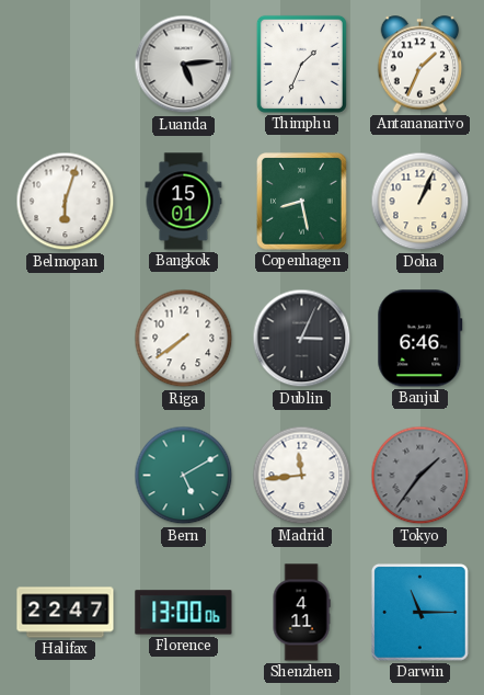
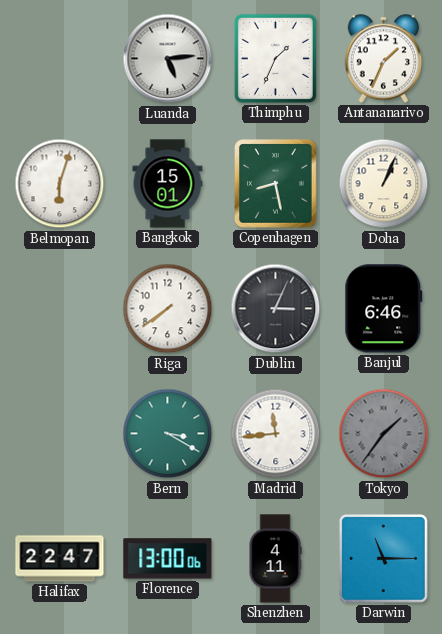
Bern: 5:10 -> 3:20
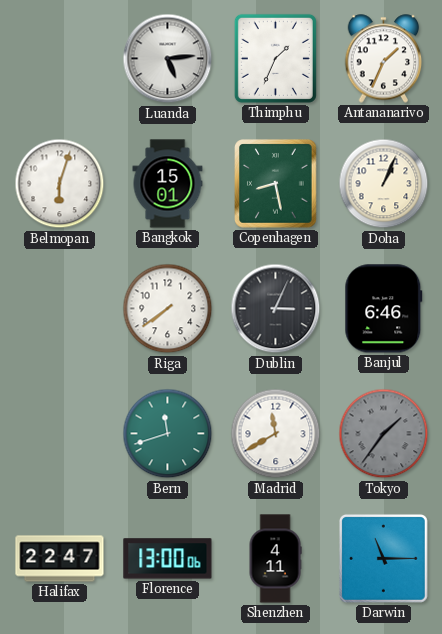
Bern: 3:20 -> 11:42
Madrid: 11:44 -> 11:40
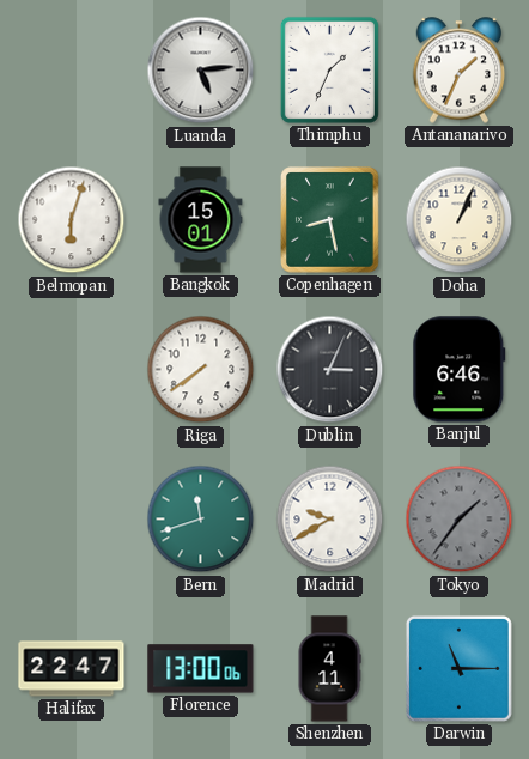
Madrid: 11:40 -> 9:40
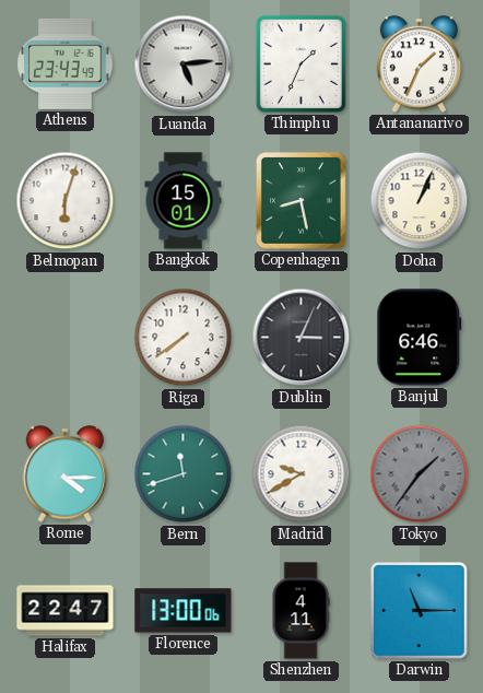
Athens: none -> 23:43
Rome: none -> 4:15
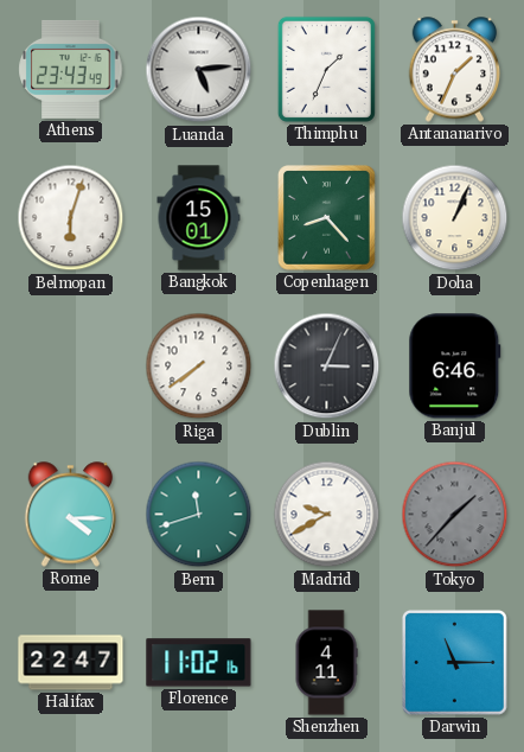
Copenhagen: 8:28 -> 8:23
Tokyo: 1:36 -> 1:37
Florence: 13:00 -> 11:02
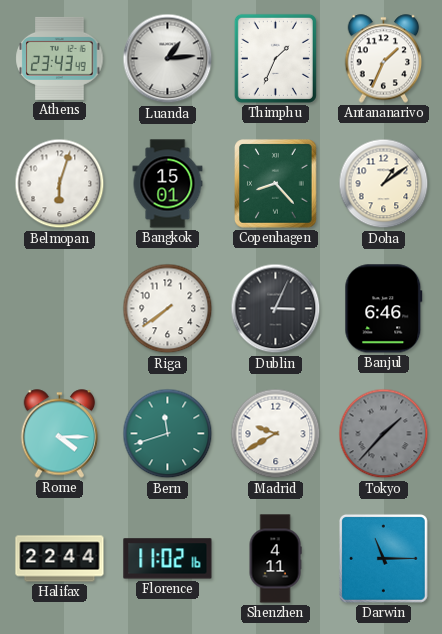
Luanda: 5:14 -> 1:14
Doha: 1:04 -> 1:09
Halifax: 22:47 -> 22:44
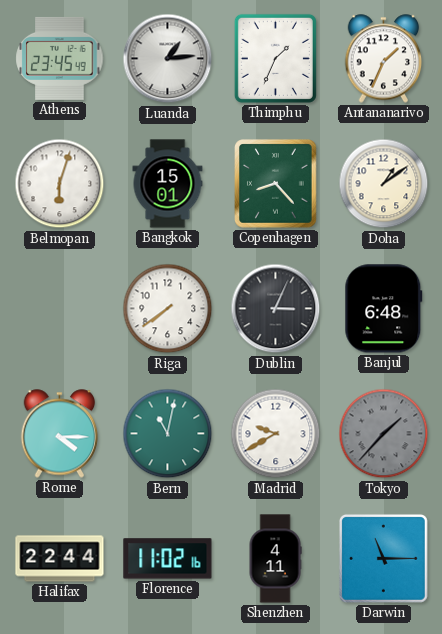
Athens: 23:43 -> 23:45
Banjul: 6:46 -> 6:48
Bern: 11:42 -> 11:02
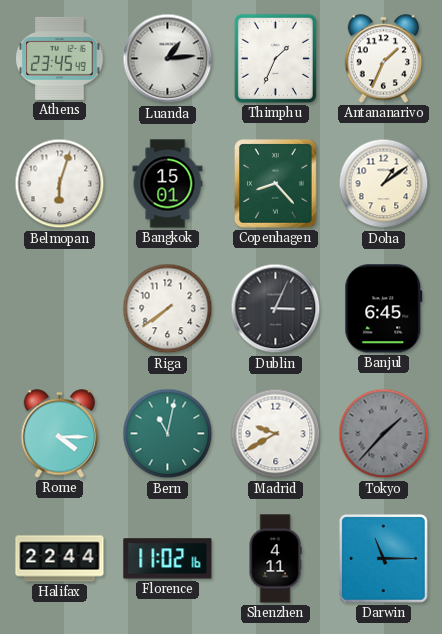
Banjul: 6:48 -> 6:45
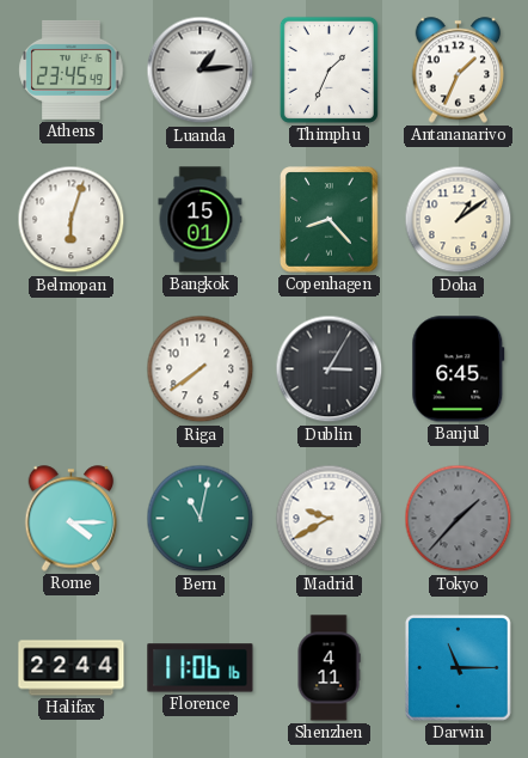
Dublin: 3:04 -> 3:05
Florence: 11:02 -> 11:06
